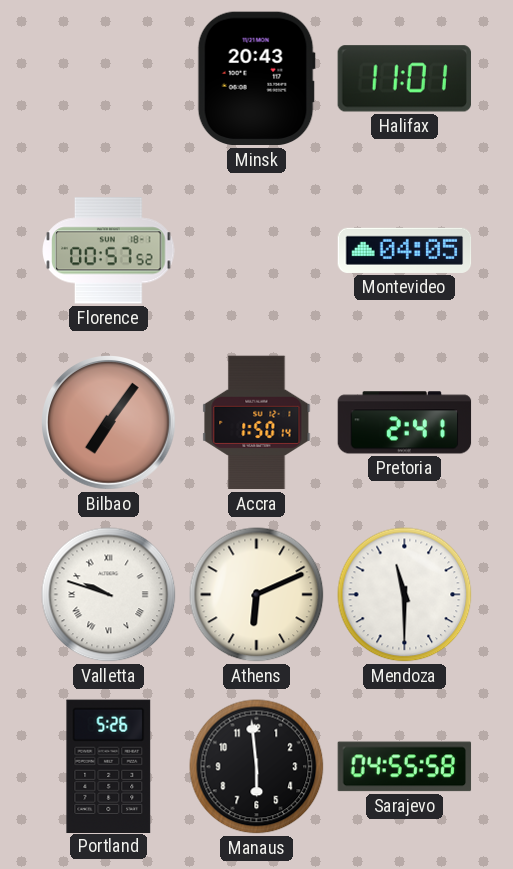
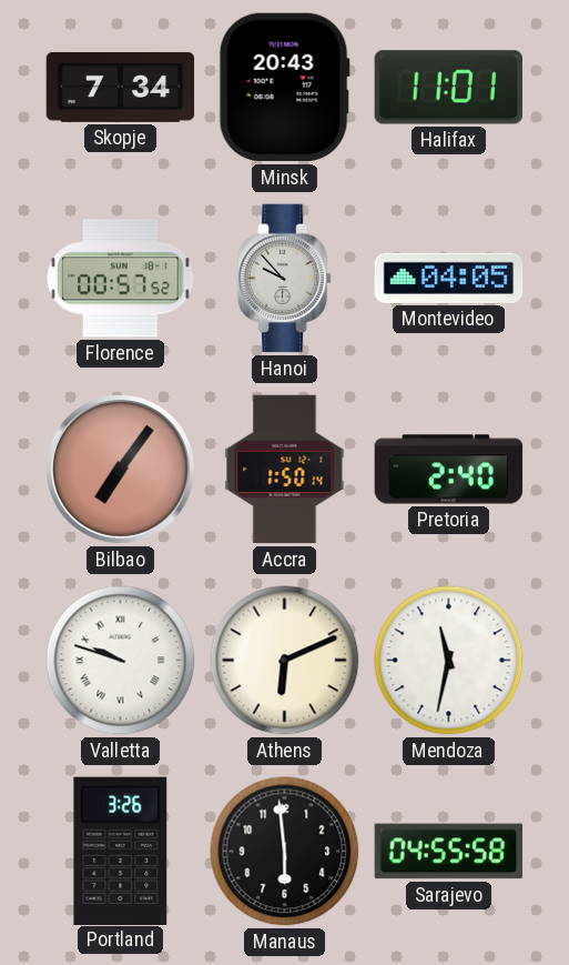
Skopje: none -> 7:34
Hanoi: none -> 9:53
Pretoria: 2:41 -> 2:40
Mendoza: 11:30 -> 11:32
Portland: 5:26 -> 3:26
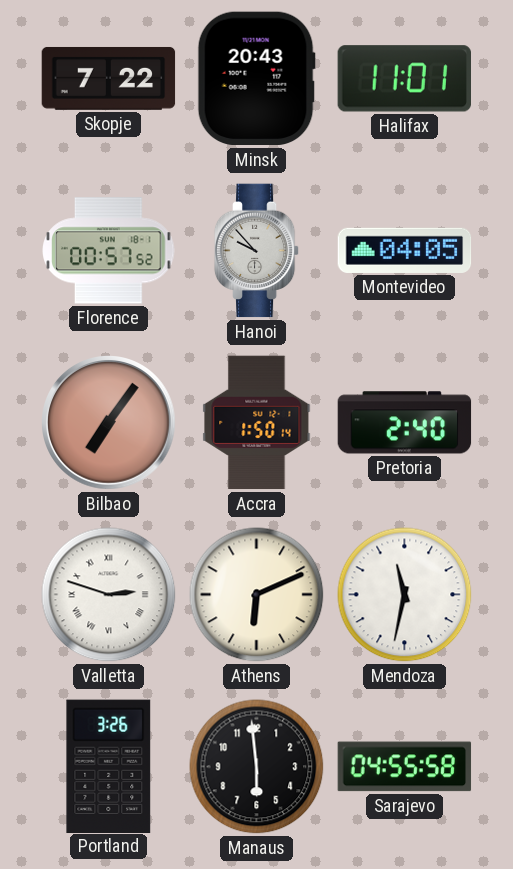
Skopje: 7:34 -> 7:22
Valletta: 9:48 -> 2:48
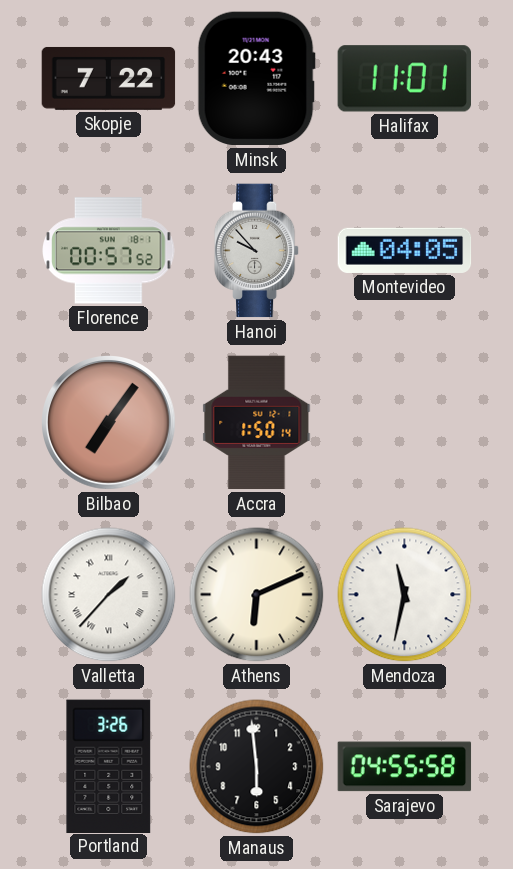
Pretoria: 2:40 -> none
Valletta: 2:48 -> 1:37
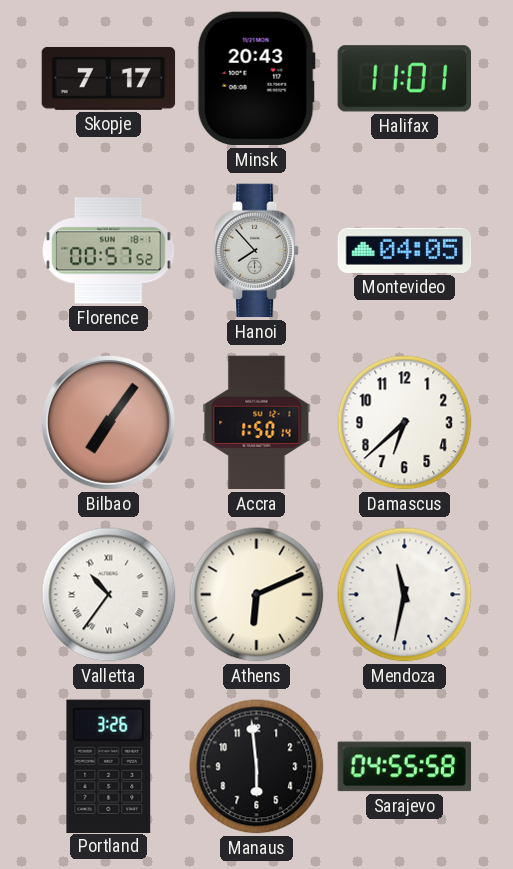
Skopje: 7:22 -> 7:17
Hanoi: 9:53 -> 7:53
Damascus: none -> 6:38
Valletta: 1:37 -> 10:36
